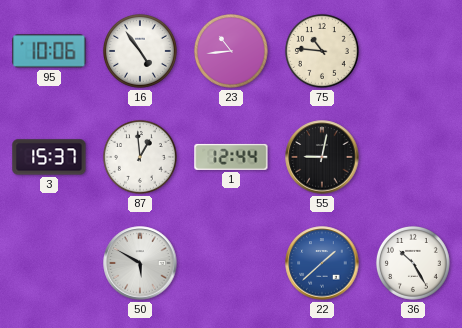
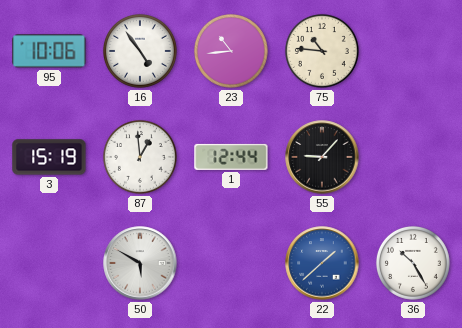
3: 15:37 -> 15:19
55: 9:02 -> 9:07
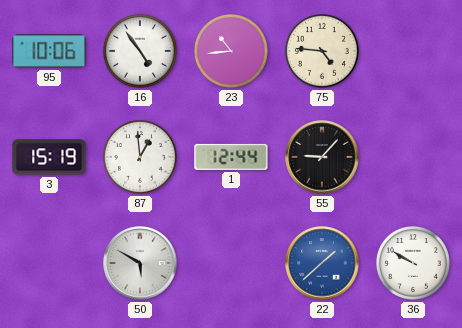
75: 10:46 -> 4:46
36: 10:25 -> 9:50
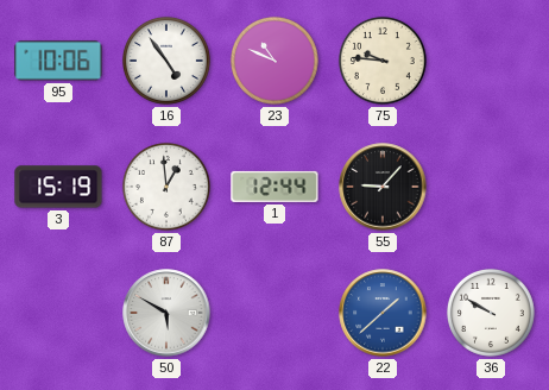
23: 10:44 -> 10:49
75: 4:46 -> 9:46
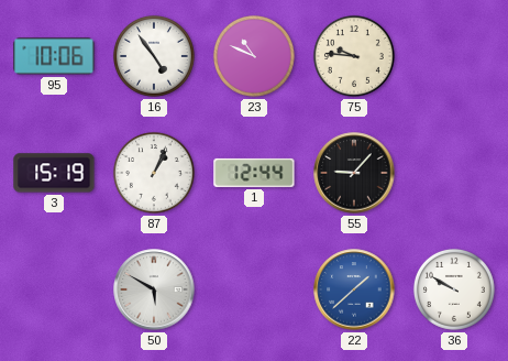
87: 12:59 -> 1:04
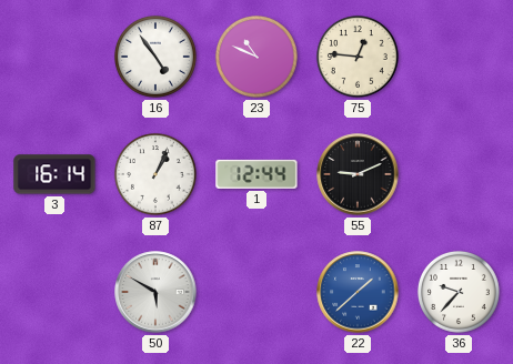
95: 10:06 -> none
75: 9:46 -> 12:46
3: 15:19 -> 16:14
55: 9:07 -> 9:11
36: 9:50 -> 9:37
